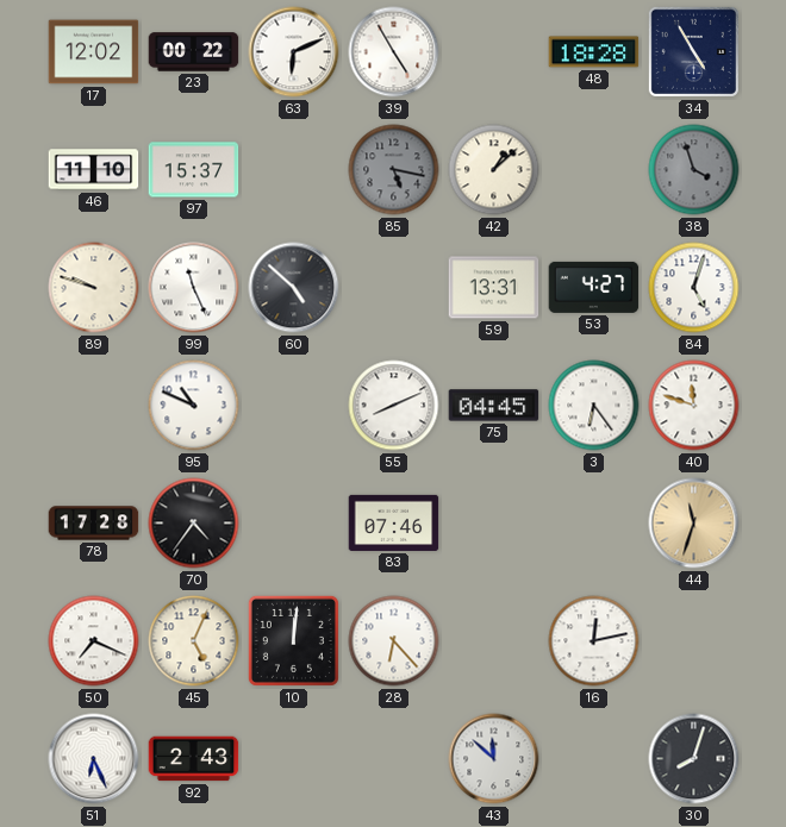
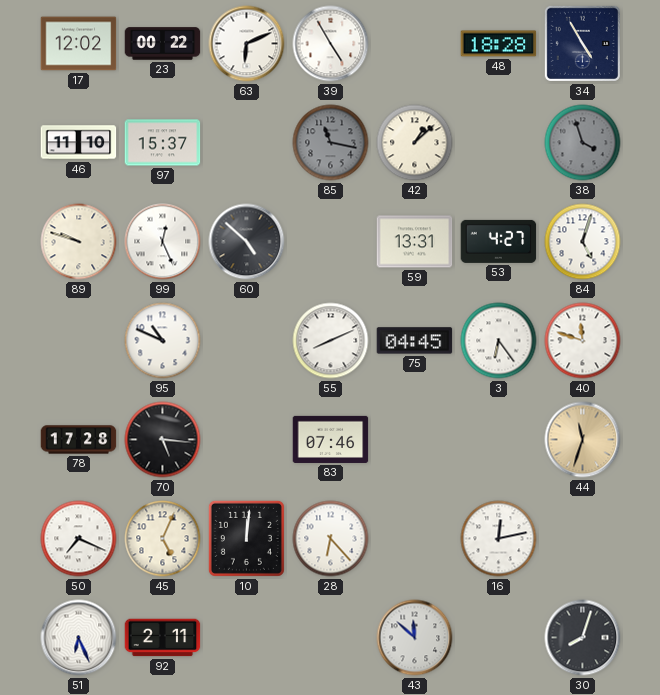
85: 5:17 -> 11:17
99: 11:26 -> 12:26
70: 4:36 -> 5:16
92: 2:43 -> 2:11
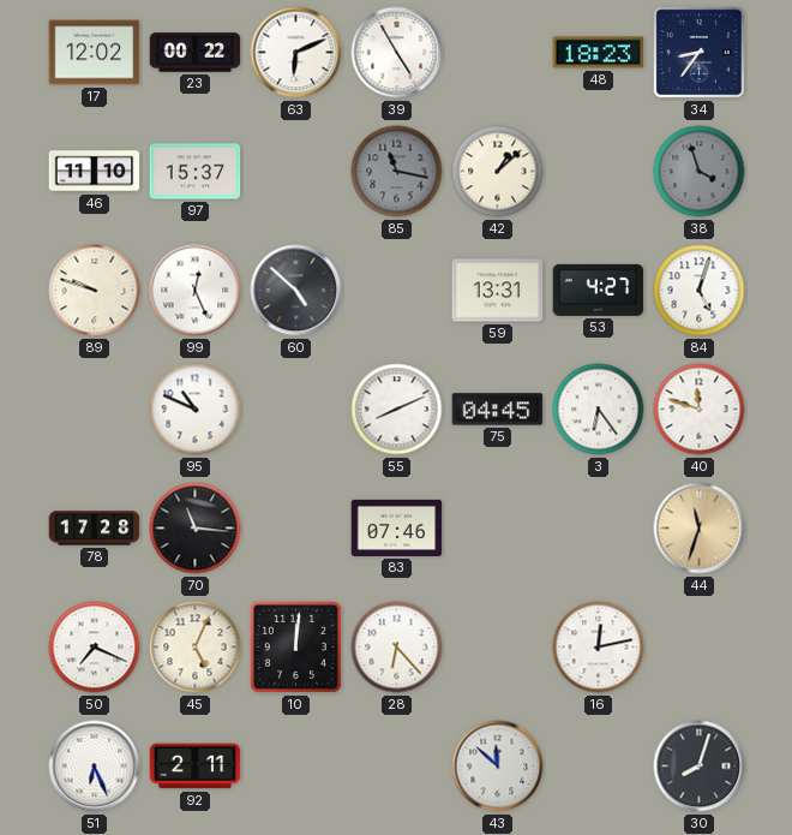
48: 18:28 -> 18:23
34: 4:55 -> 8:36
70: 5:16 -> 11:16
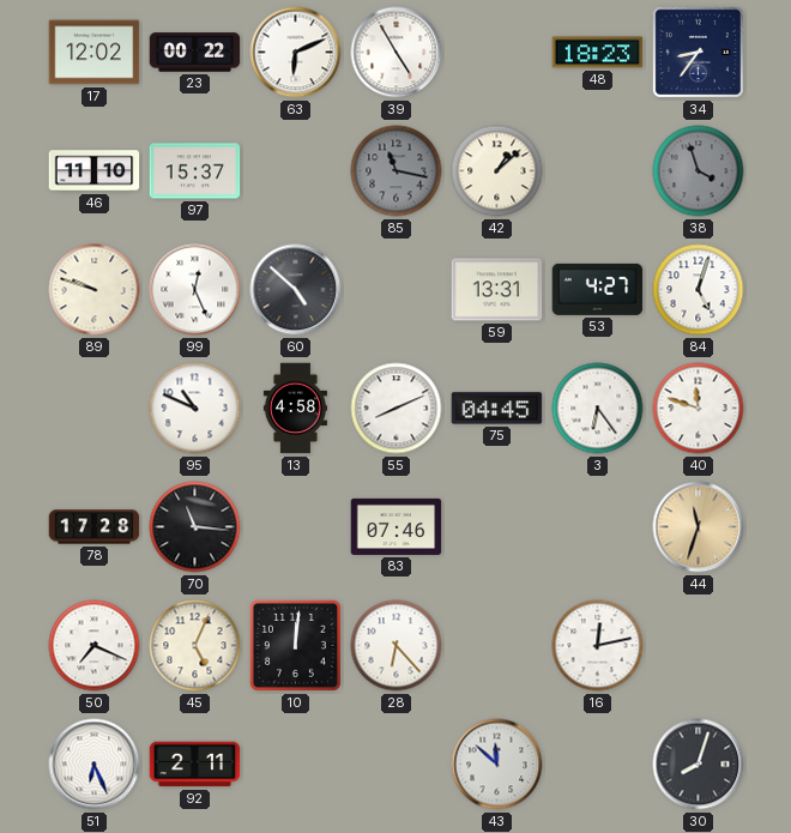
13: none -> 4:58
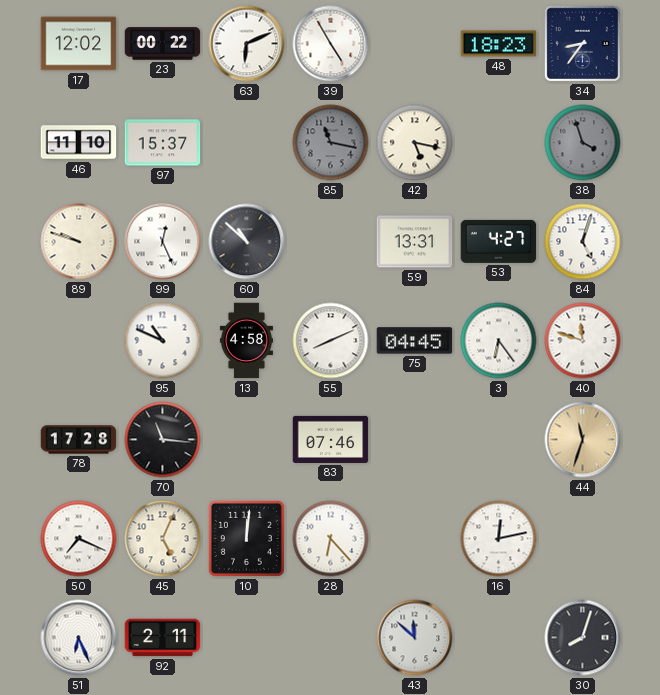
42: 1:08 -> 5:17
60: 4:52 -> 10:52
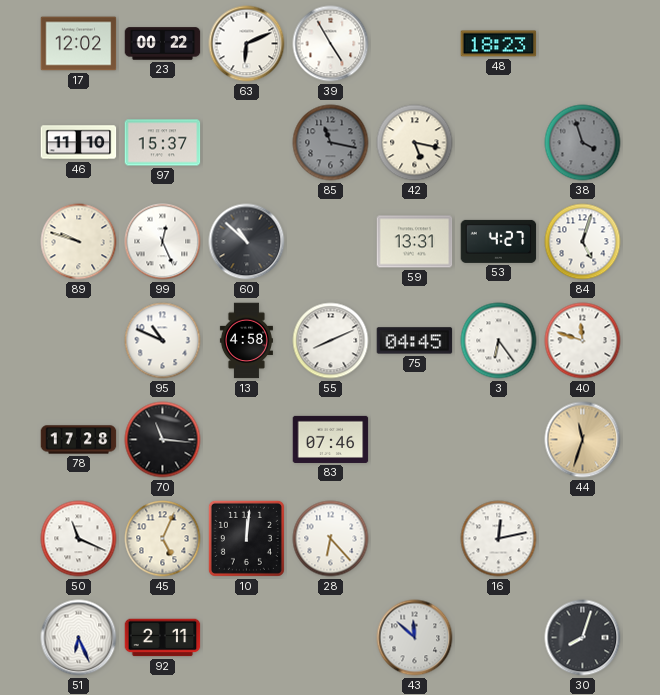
34: 8:36 -> none
50: 7:19 -> 11:19
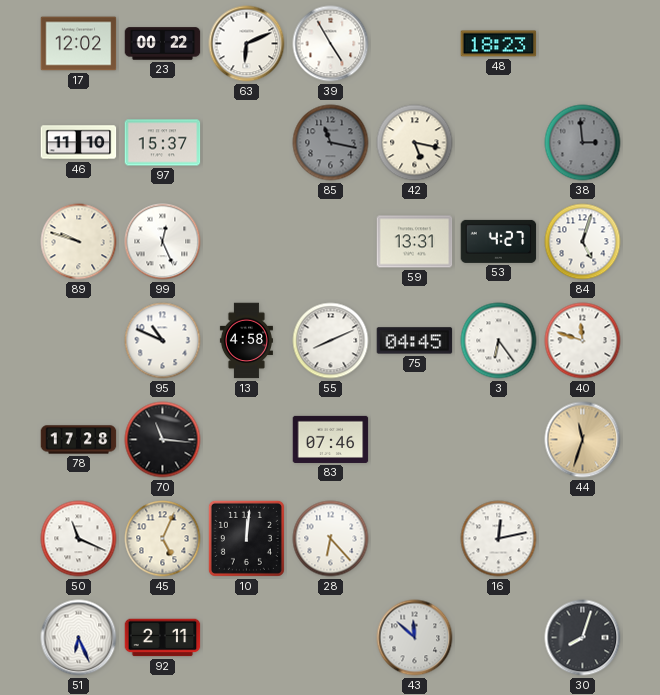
38: 3:57 -> 2:59
60: 10:52 -> none
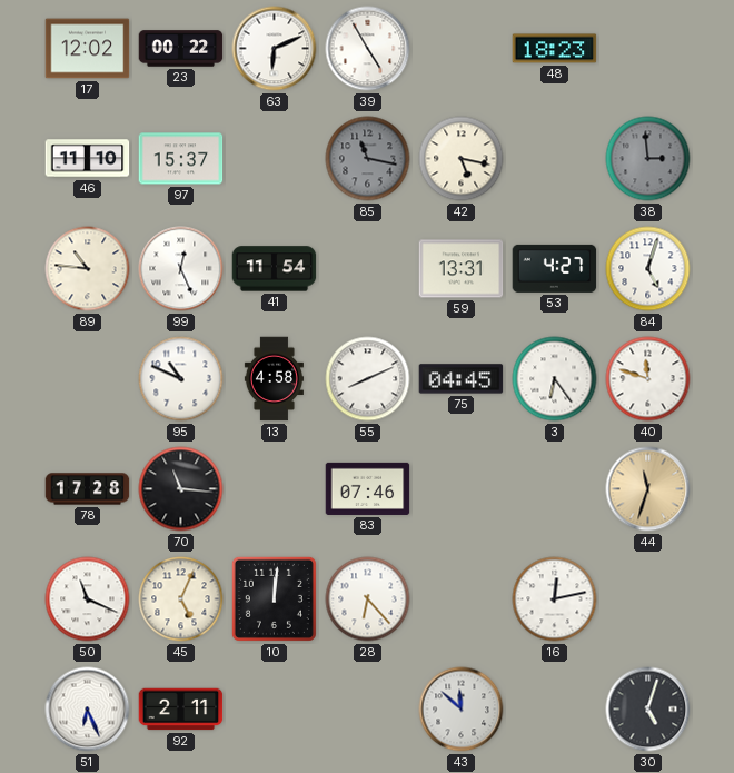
89: 9:48 -> 10:46
41: none -> 11:54
30: 8:03 -> 5:03
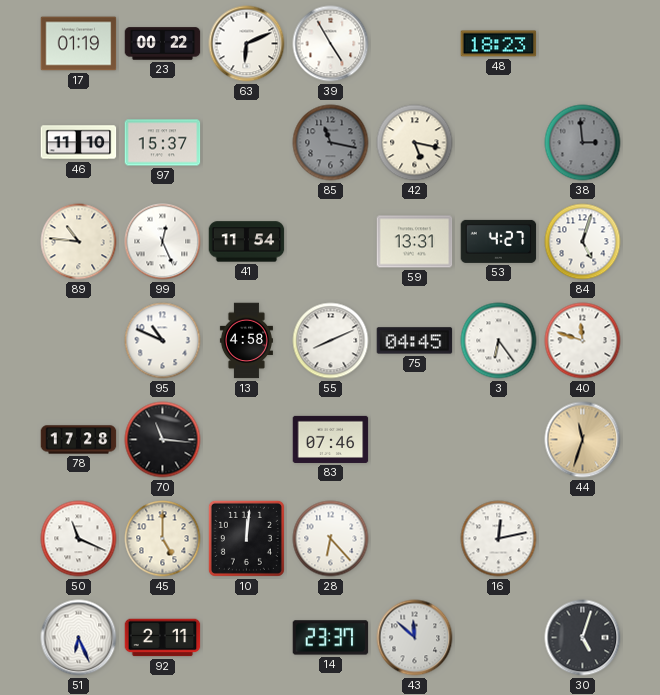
17: 12:02 -> 01:19
45: 5:04 -> 5:00
14: none -> 23:37
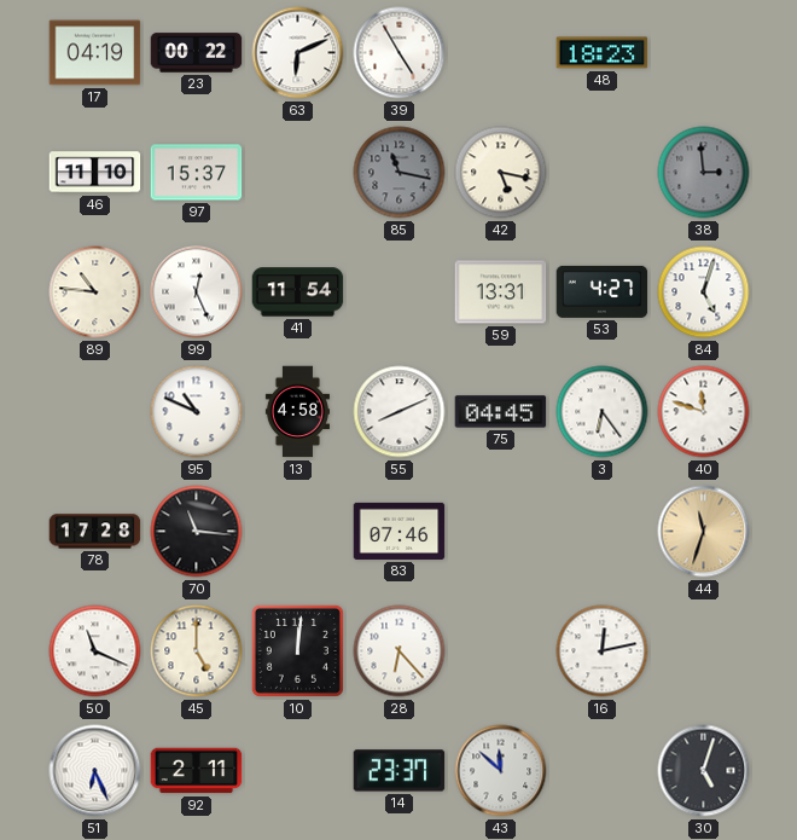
17: 01:19 -> 04:19
